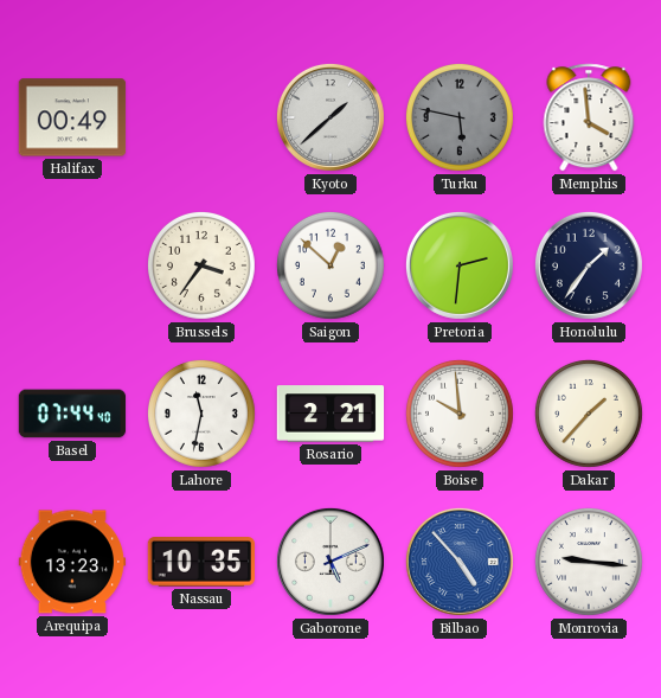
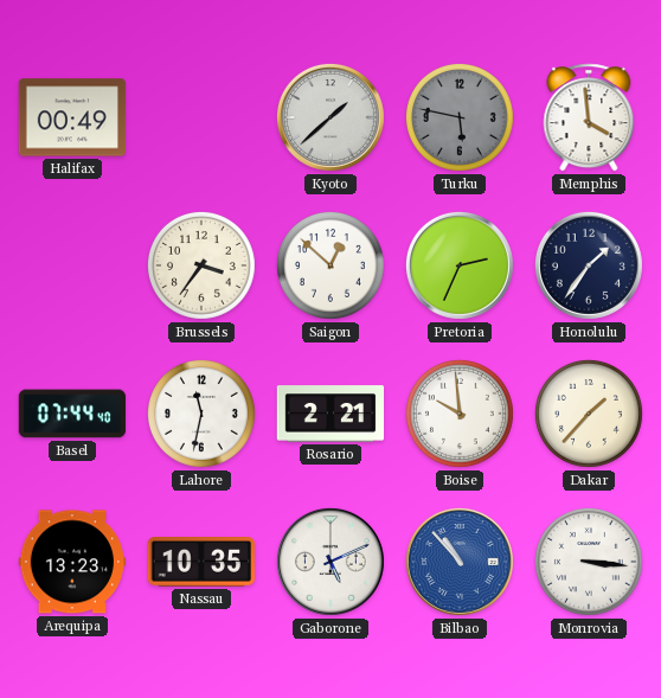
Pretoria: 2:31 -> 2:34
Bilbao: 4:53 -> 10:53
Monrovia: 9:16 -> 3:16
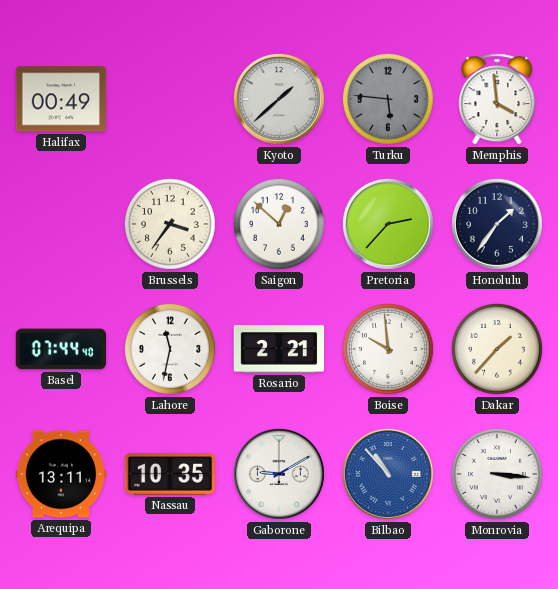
Turku: 5:47 -> 5:46
Pretoria: 2:34 -> 2:37
Arequipa: 13:23 -> 13:11
Gaborone: 5:11 -> 9:10
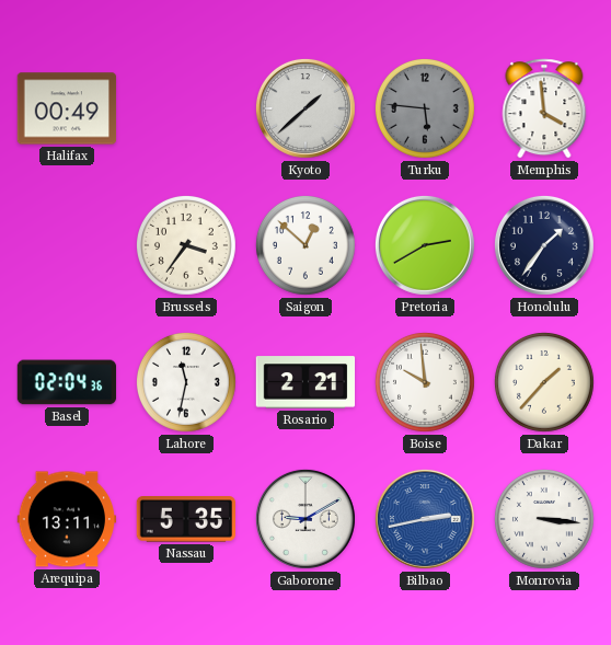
Pretoria: 2:37 -> 2:40
Basel: 07:44 -> 02:04
Nassau: 10:35 -> 5:35
Bilbao: 10:53 -> 2:43
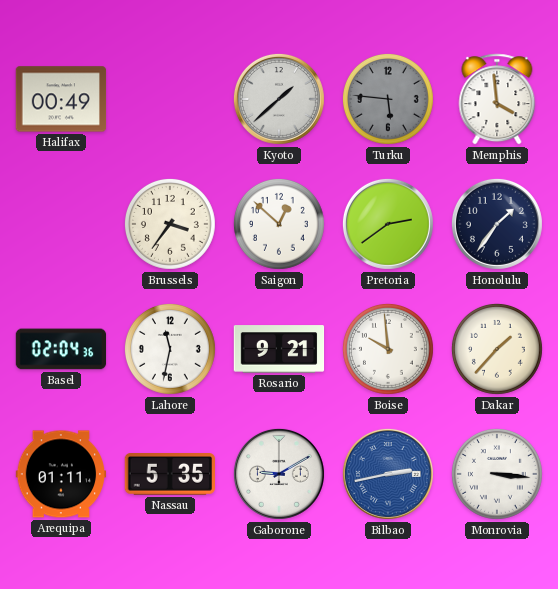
Pretoria: 2:40 -> 2:39
Rosario: 2:21 -> 9:21
Arequipa: 13:11 -> 01:11
